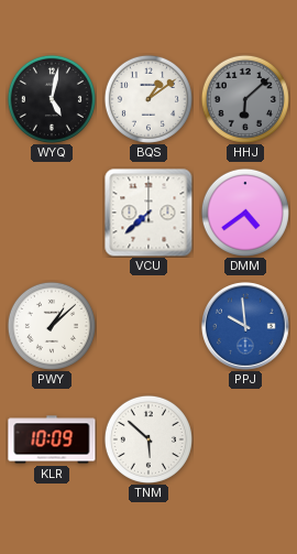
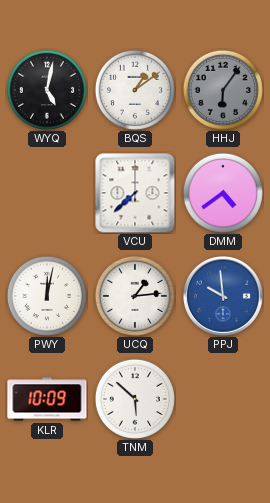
HHJ: 6:08 -> 6:06
PWY: 1:08 -> 12:02
UCQ: none -> 1:14
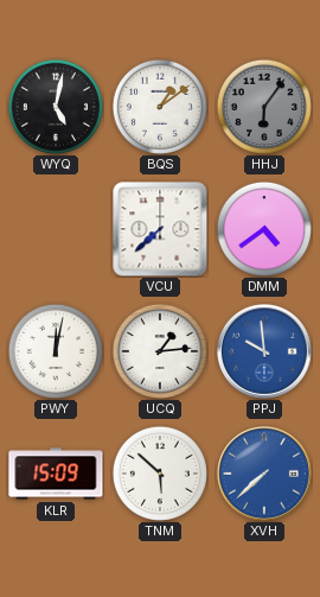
KLR: 10:09 -> 15:09
XVH: none -> 7:38
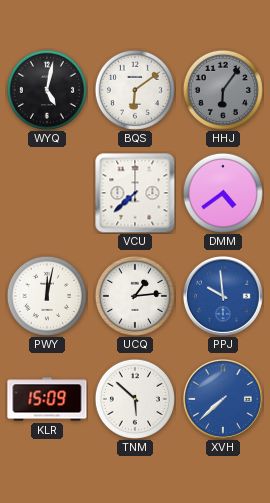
BQS: 1:09 -> 6:09
